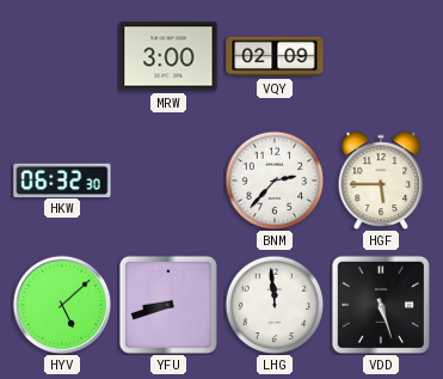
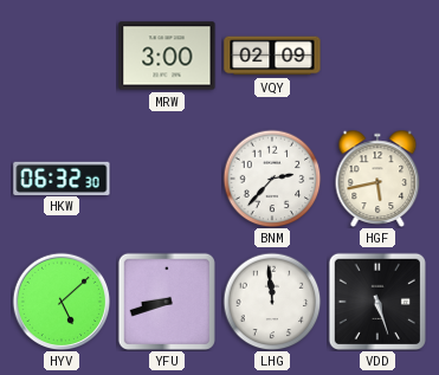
HGF: 5:45 -> 5:43
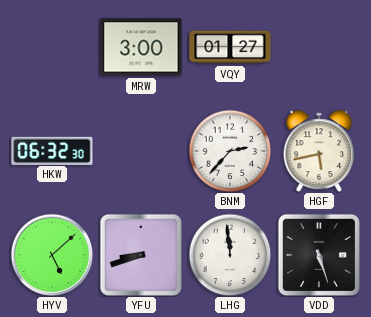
VQY: 02:09 -> 01:27
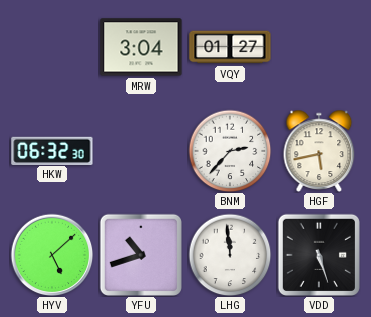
MRW: 3:00 -> 3:04
YFU: 8:42 -> 10:42
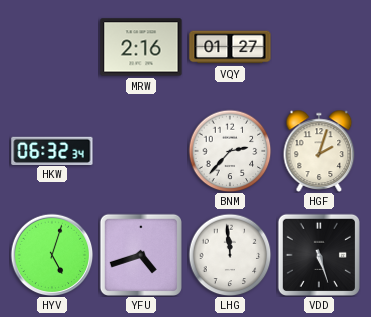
MRW: 3:04 -> 2:16
HKW: 06:32:30 -> 06:32:34
HGF: 5:43 -> 2:03
HYV: 5:08 -> 5:03
YFU: 10:42 -> 4:42
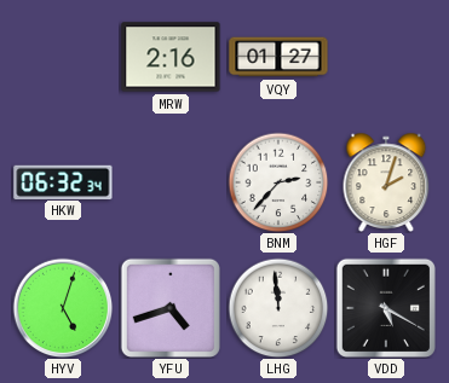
VDD: 5:27 -> 5:20
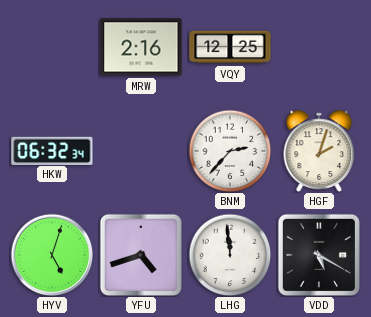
VQY: 01:27 -> 12:25
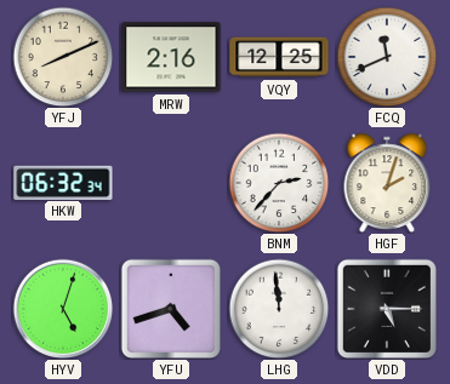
YFJ: none -> 8:11
FCQ: none -> 11:41
VDD: 5:20 -> 5:15
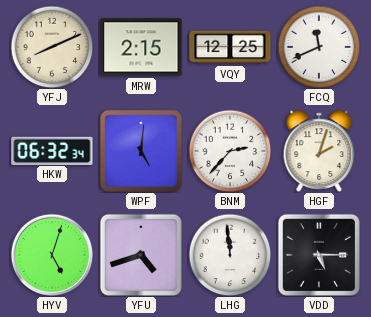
MRW: 2:16 -> 2:15
WPF: none -> 5:01
